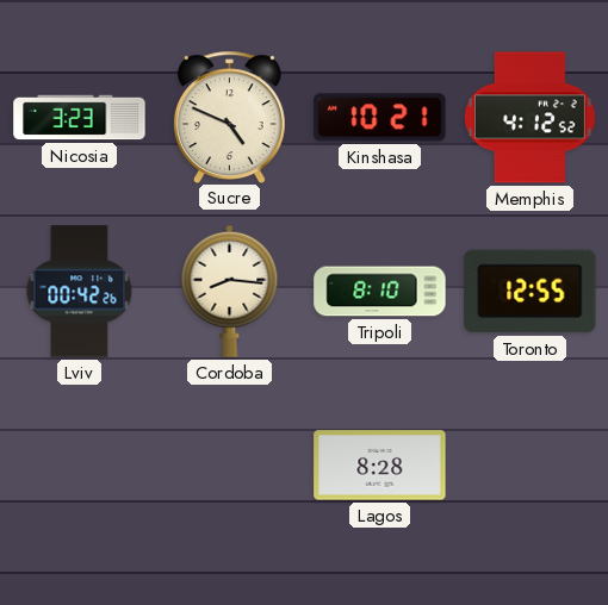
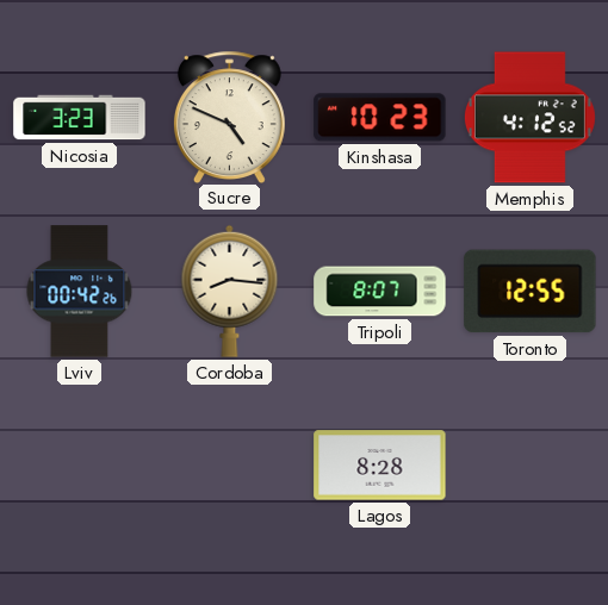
Kinshasa: 10:21 -> 10:23
Tripoli: 8:10 -> 8:07
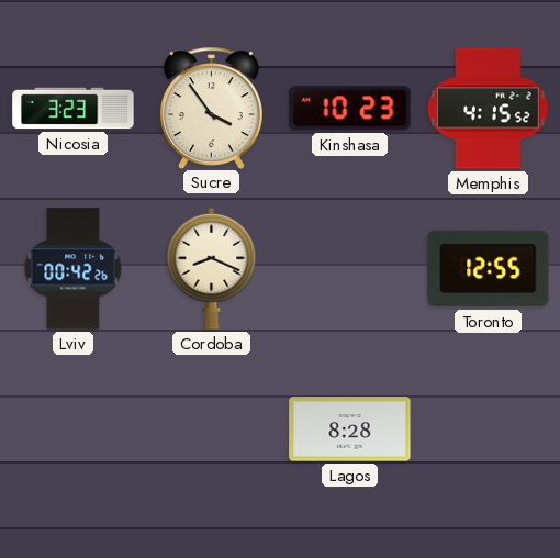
Sucre: 4:49 -> 3:54
Memphis: 4:12 -> 4:15
Cordoba: 8:16 -> 8:19
Tripoli: 8:07 -> none
